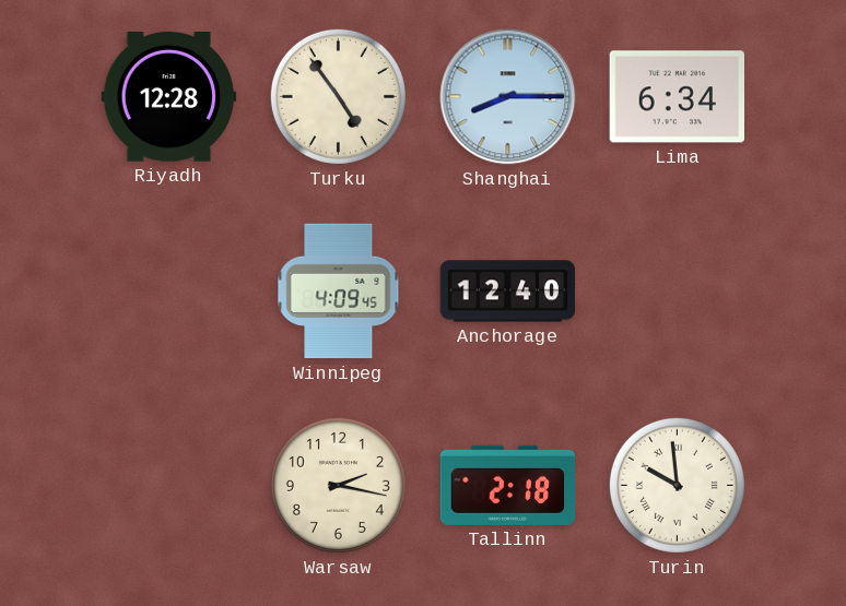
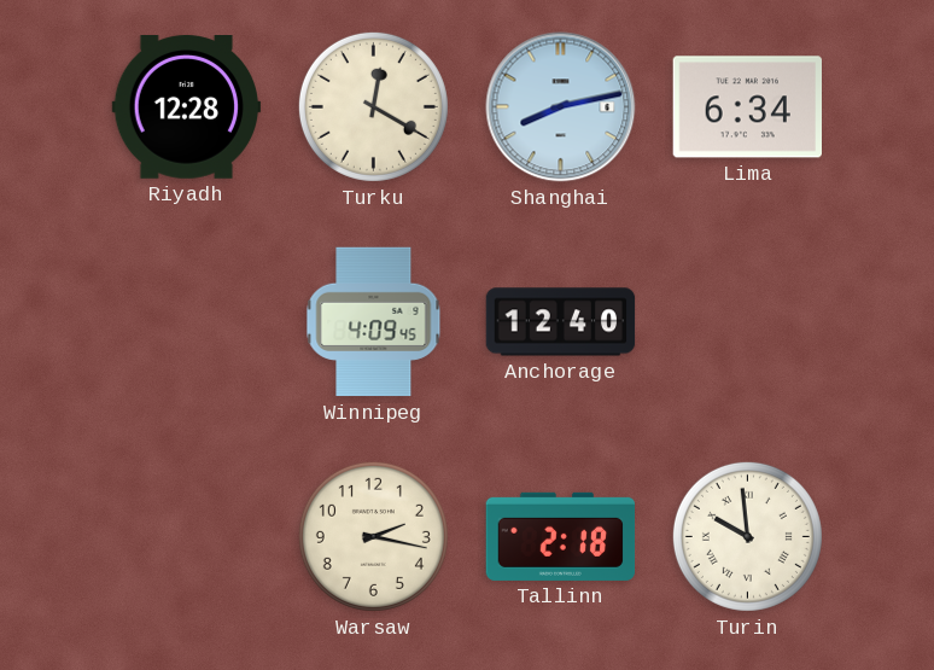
Turku: 4:54 -> 12:20
Shanghai: 8:15 -> 8:13
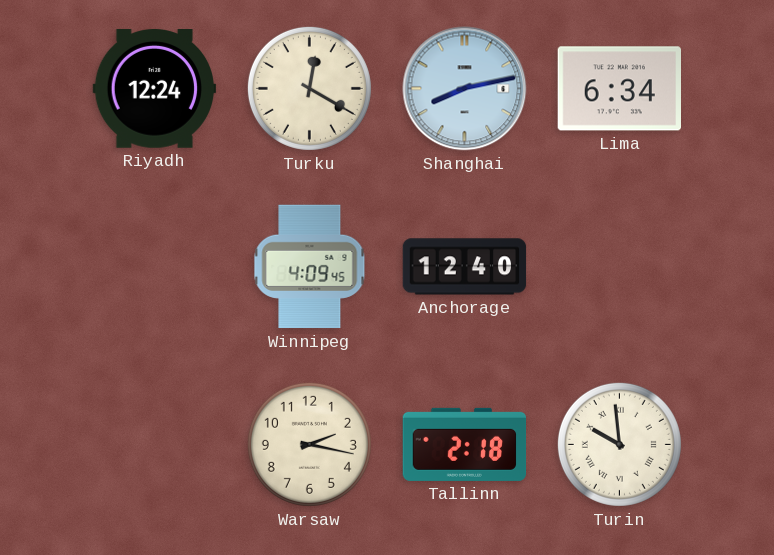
Riyadh: 12:28 -> 12:24
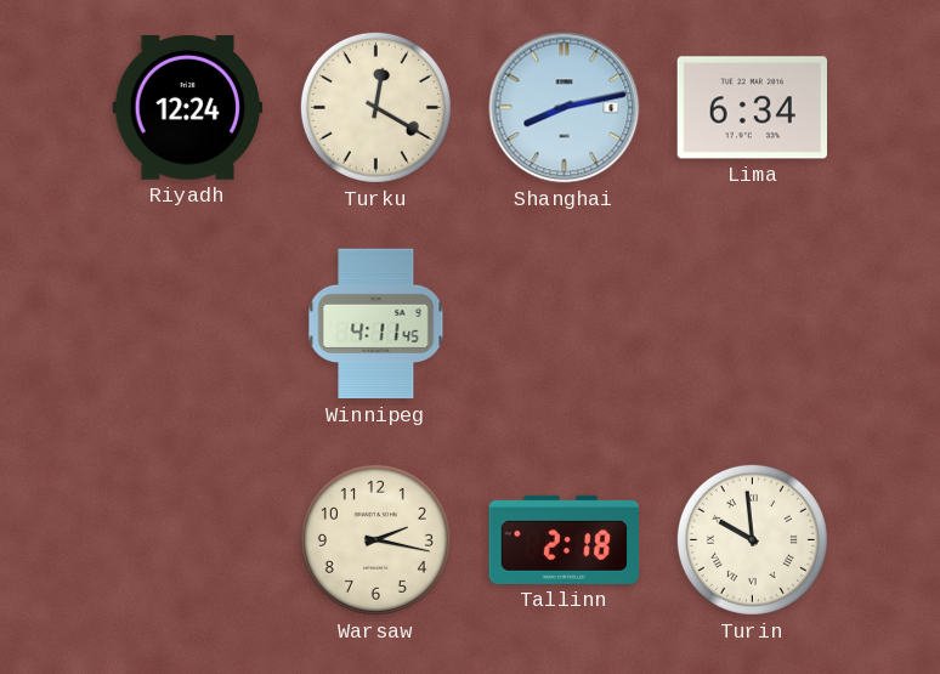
Winnipeg: 4:09 -> 4:11
Anchorage: 12:40 -> none
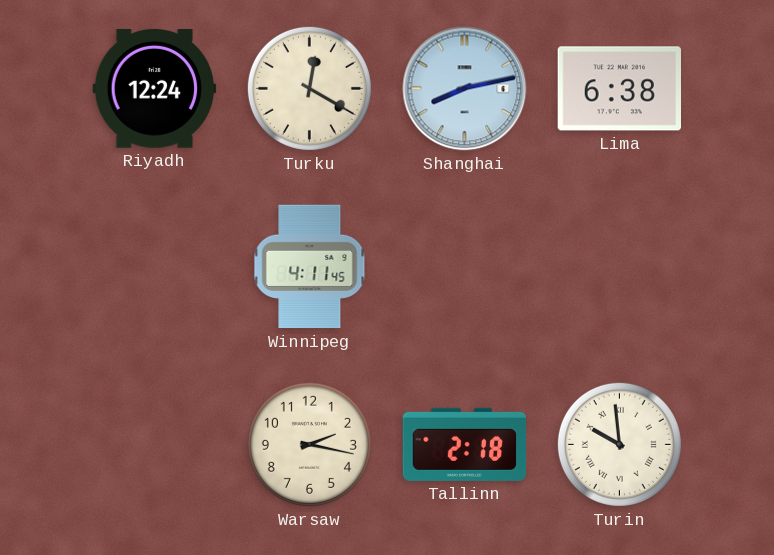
Lima: 6:34 -> 6:38
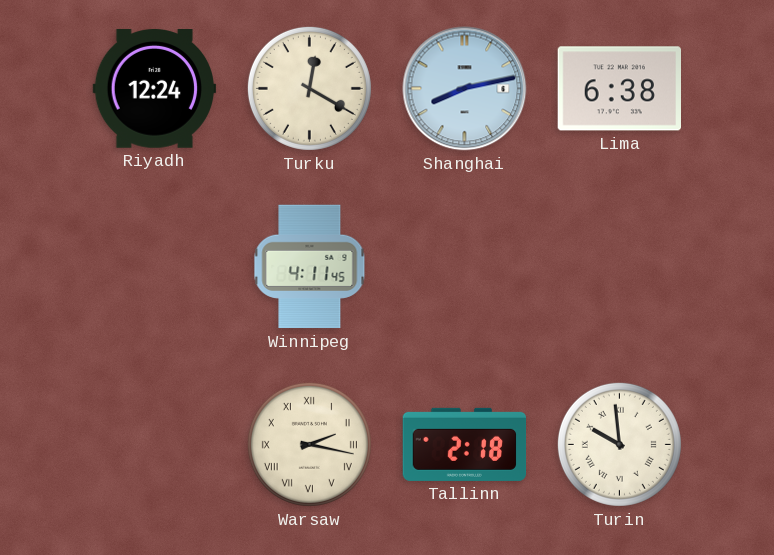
Warsaw numerals: Arabic -> Roman
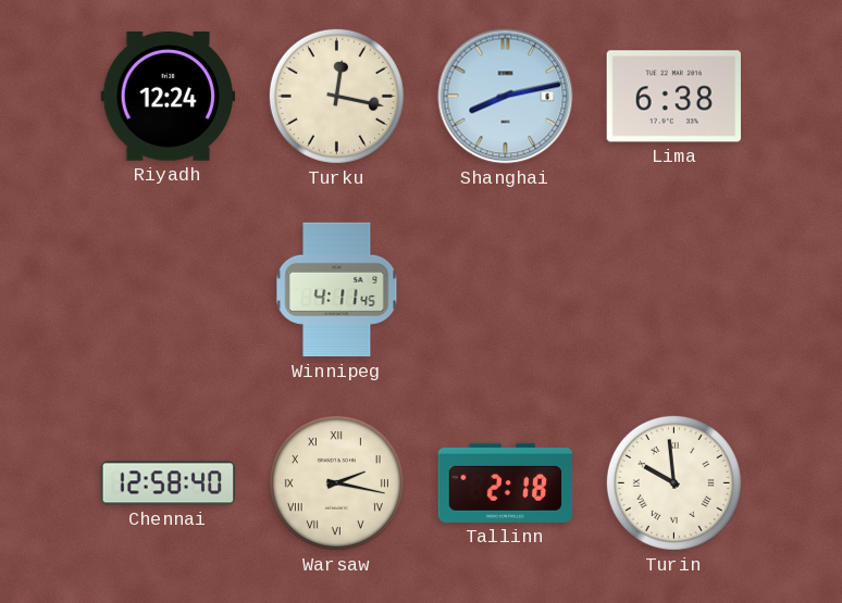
Turku: 12:20 -> 12:17
Chennai: none -> 12:58
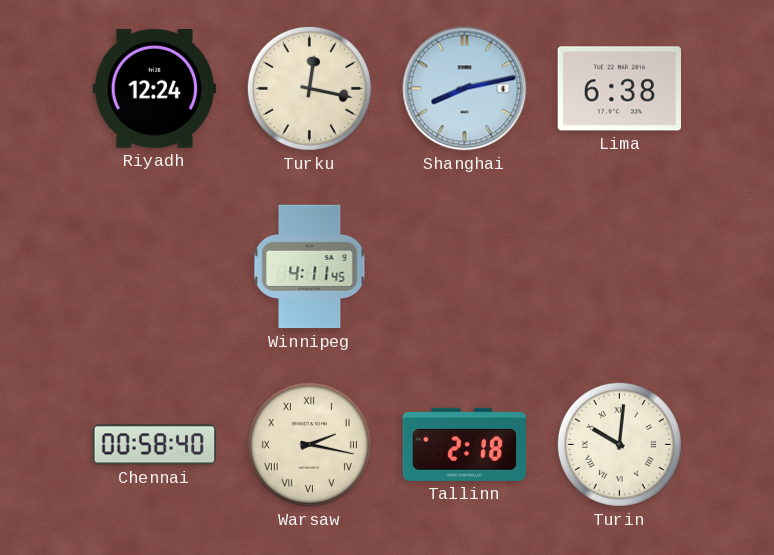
Chennai: 12:58 -> 00:58
Turin: 9:59 -> 10:01
